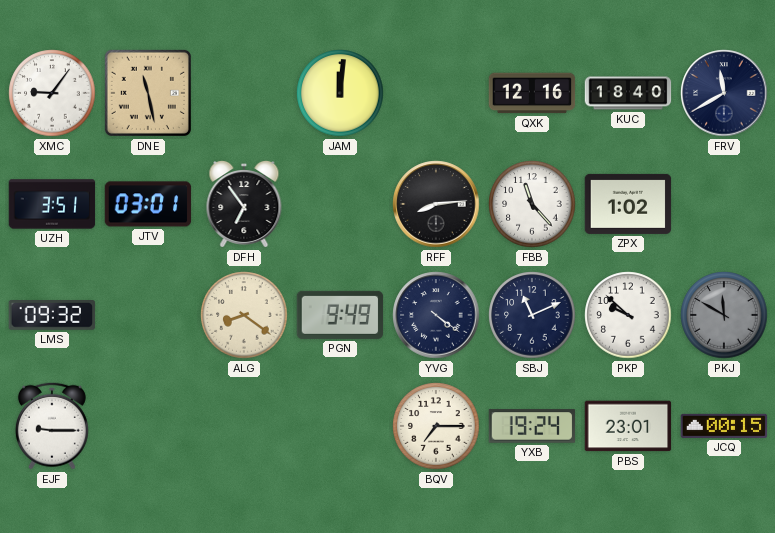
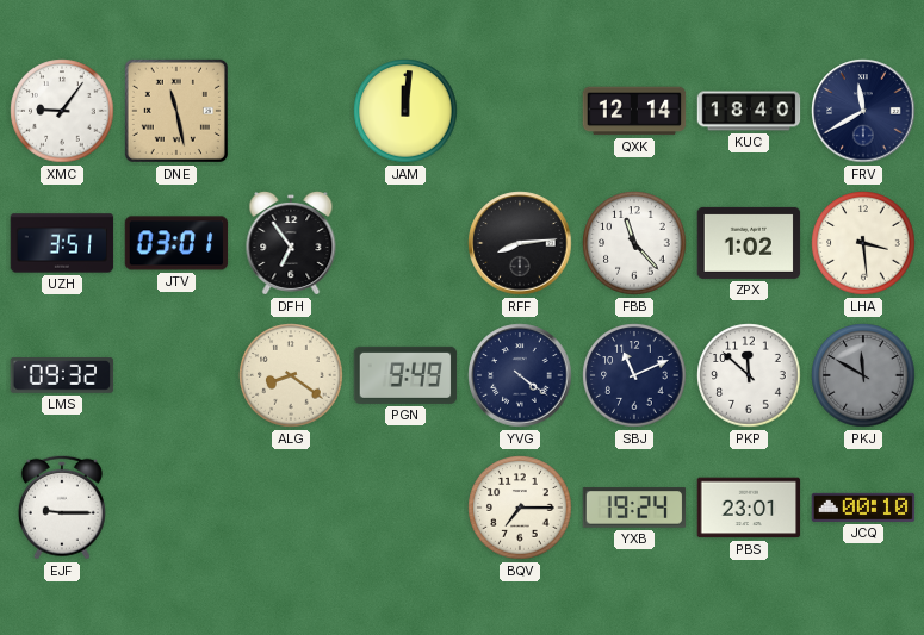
QXK: 12:16 -> 12:14
LHA: none -> 3:29
PKP: 9:52 -> 11:52
JCQ: 00:15 -> 00:10
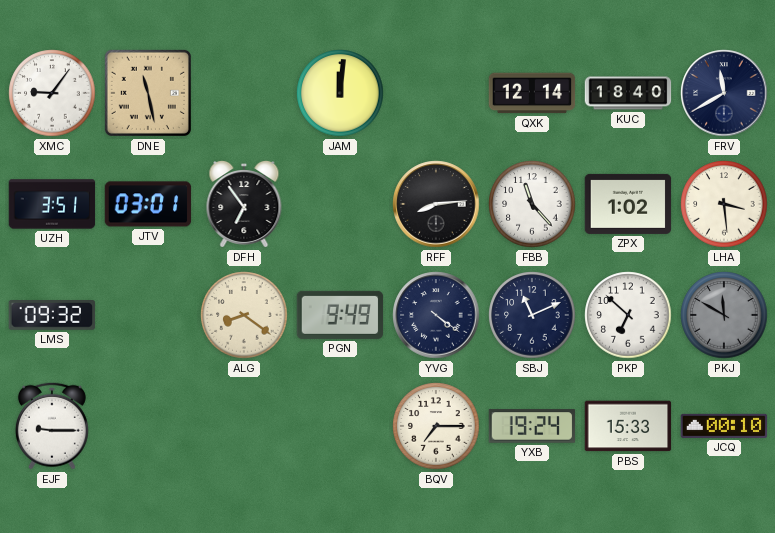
PKP: 11:52 -> 6:52
PBS: 23:01 -> 15:33
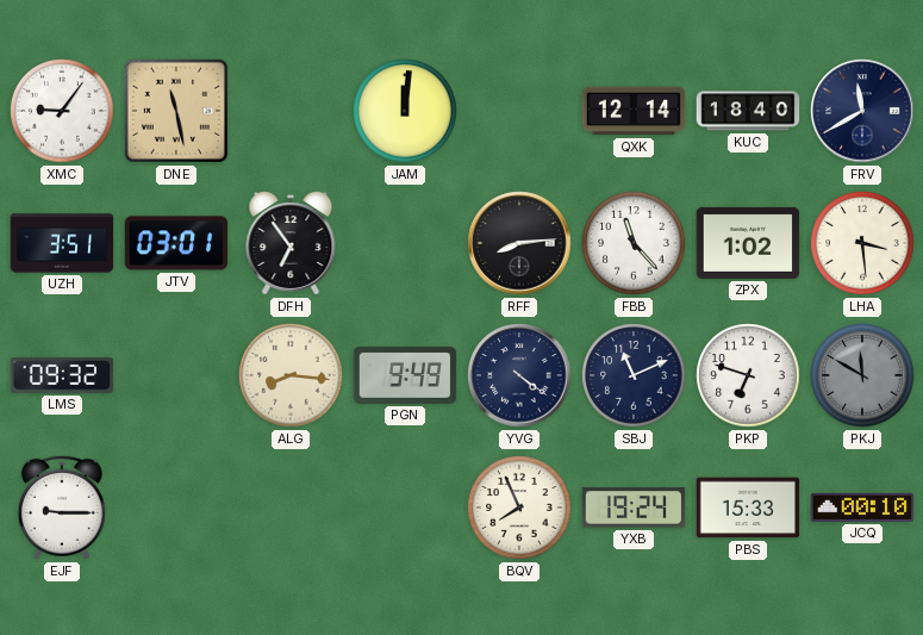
ALG: 8:21 -> 8:16
PKP: 6:52 -> 6:48
BQV: 7:15 -> 7:56
